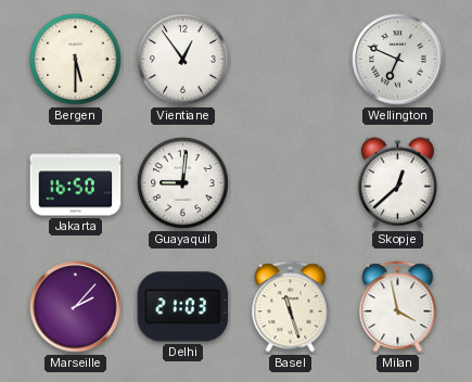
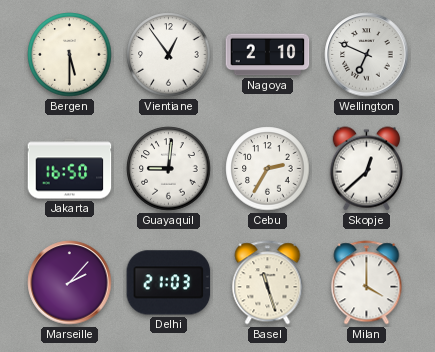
Nagoya: none -> 2:10
Cebu: none -> 2:35
Milan: 3:58 -> 4:00
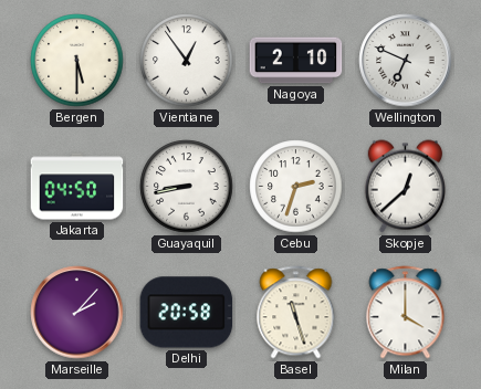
Jakarta: 16:50 -> 04:50
Guayaquil: 9:01 -> 8:43
Cebu: 2:35 -> 2:33
Delhi: 21:03 -> 20:58
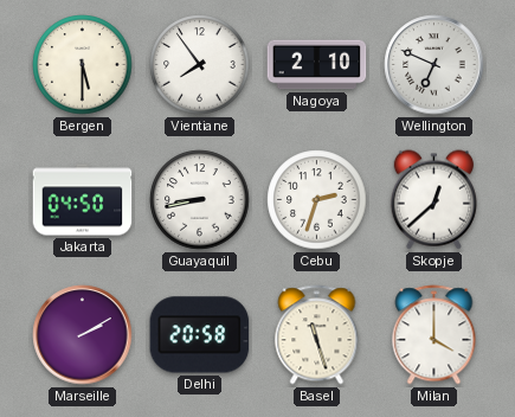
Vientiane: 12:54 -> 7:54
Marseille: 2:07 -> 2:10
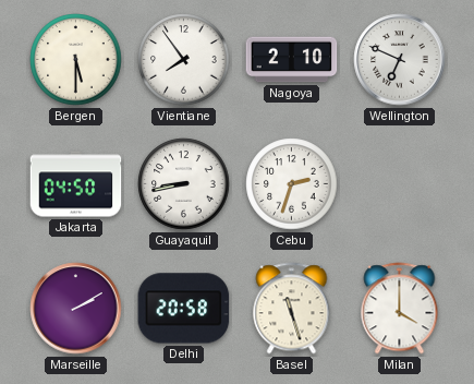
Skopje: 12:38 -> none
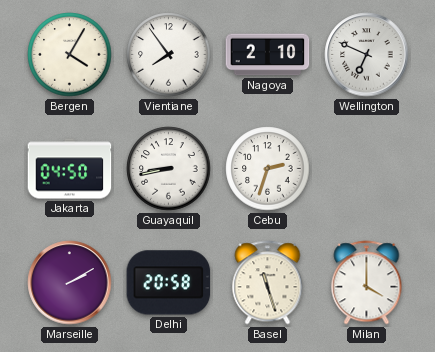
Bergen: 5:30 -> 4:05
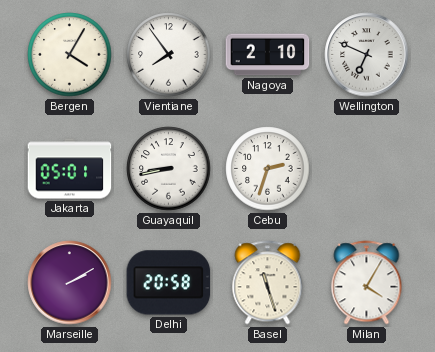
Jakarta: 04:50 -> 05:01
Milan: 4:00 -> 4:05
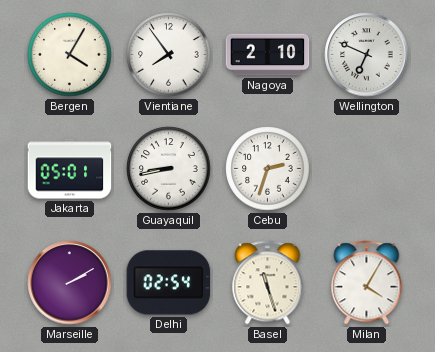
Delhi: 20:58 -> 02:54
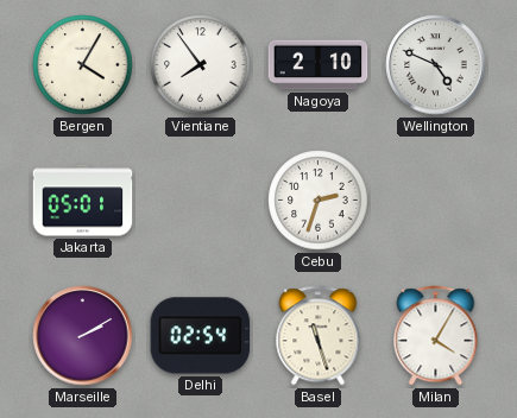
Wellington: 6:49 -> 4:49
Guayaquil: 8:43 -> none
